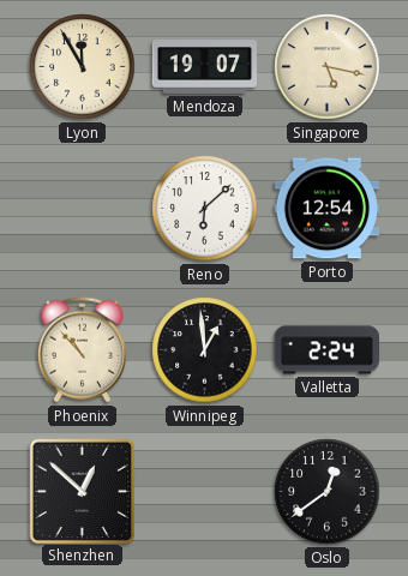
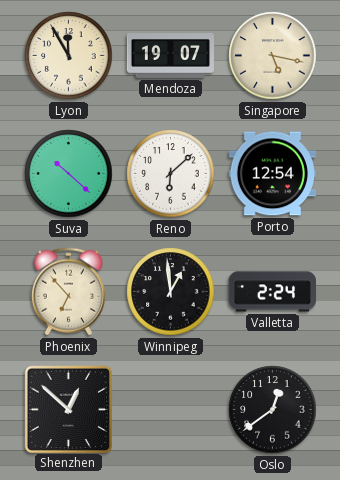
Suva: none -> 10:22
Phoenix: 10:53 -> 6:53
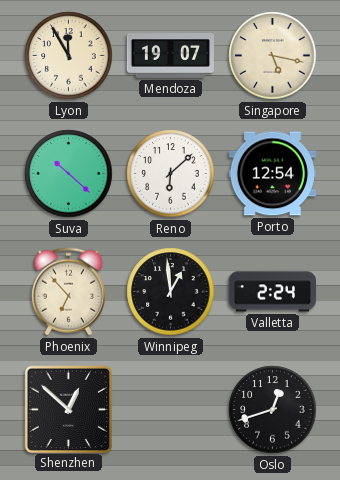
Oslo: 12:39 -> 12:42
